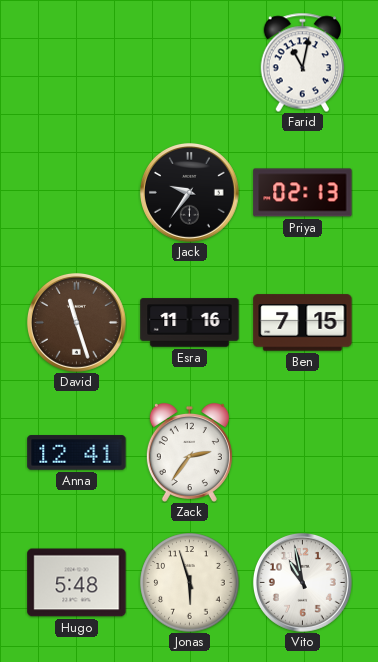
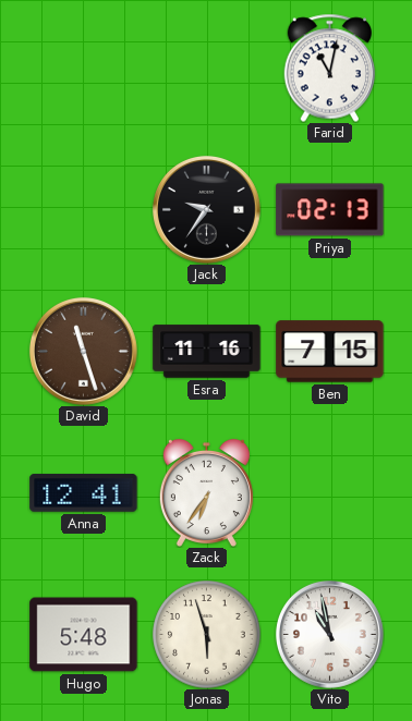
Zack: 2:36 -> 6:36
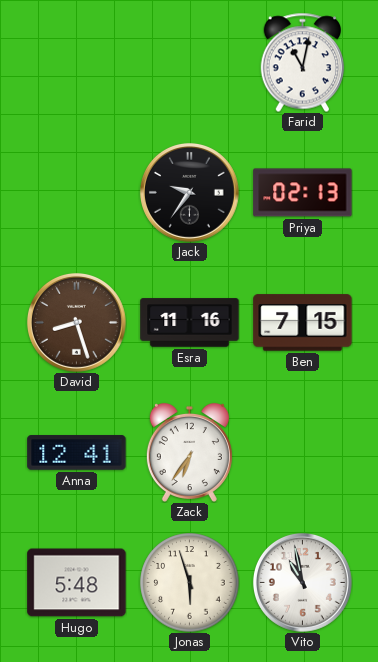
David: 11:27 -> 8:27
